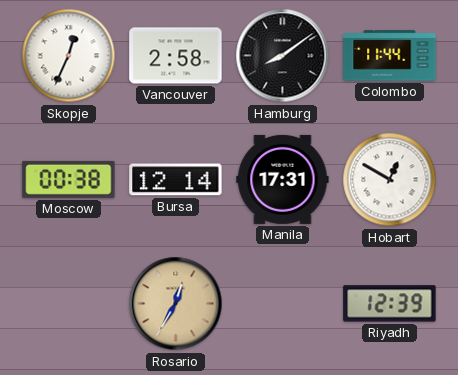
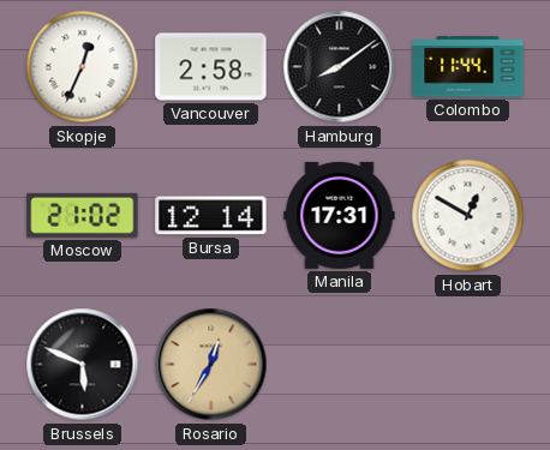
Moscow: 00:38 -> 21:02
Brussels: none -> 5:49
Riyadh: 12:39 -> none
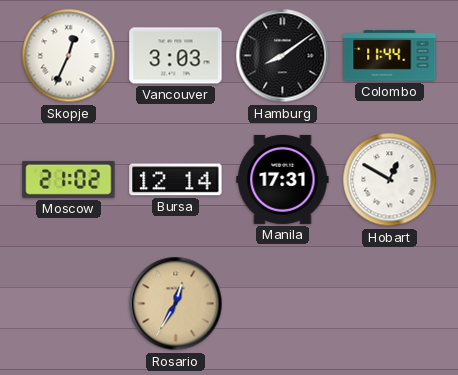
Vancouver: 2:58 -> 3:03
Brussels: 5:49 -> none
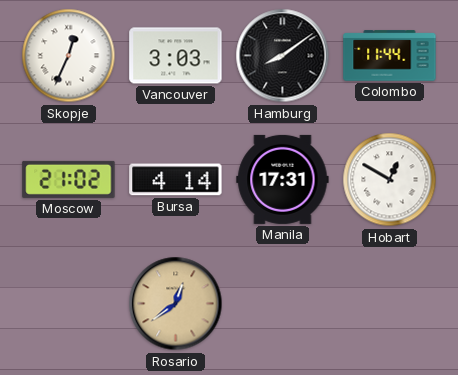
Bursa: 12:14 -> 4:14
Rosario: 12:35 -> 12:39
